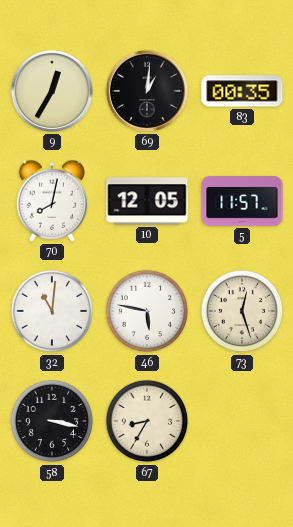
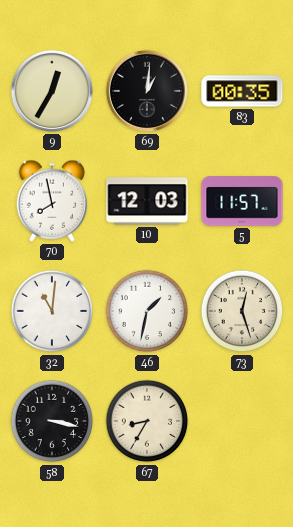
70: 8:02 -> 7:58
10: 12:05 -> 12:03
46: 5:47 -> 1:32
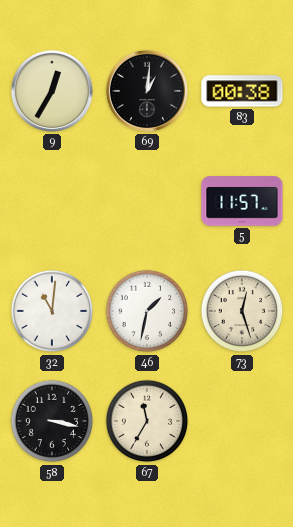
83: 00:35 -> 00:38
70: 7:58 -> none
10: 12:03 -> none
67: 8:35 -> 11:35
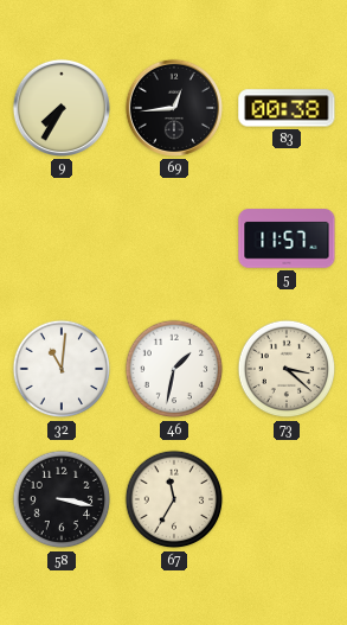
9: 12:35 -> 7:35
69: 1:01 -> 12:44
73: 12:27 -> 3:22
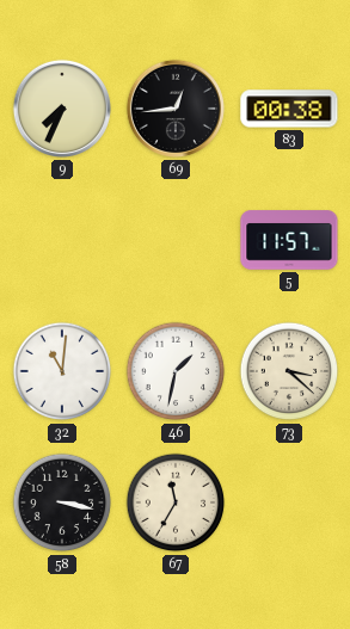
9: 7:35 -> 7:34
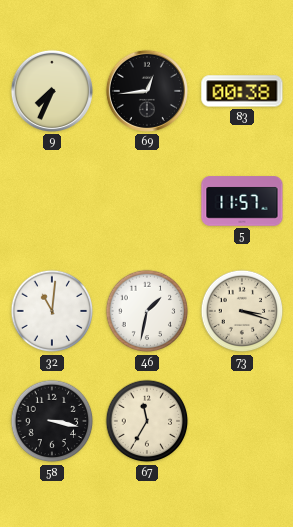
73: 3:22 -> 3:18
